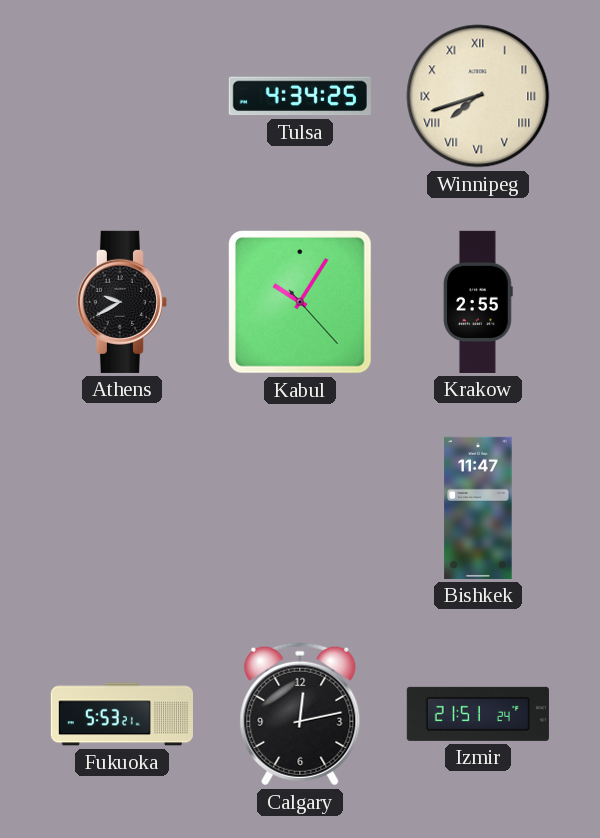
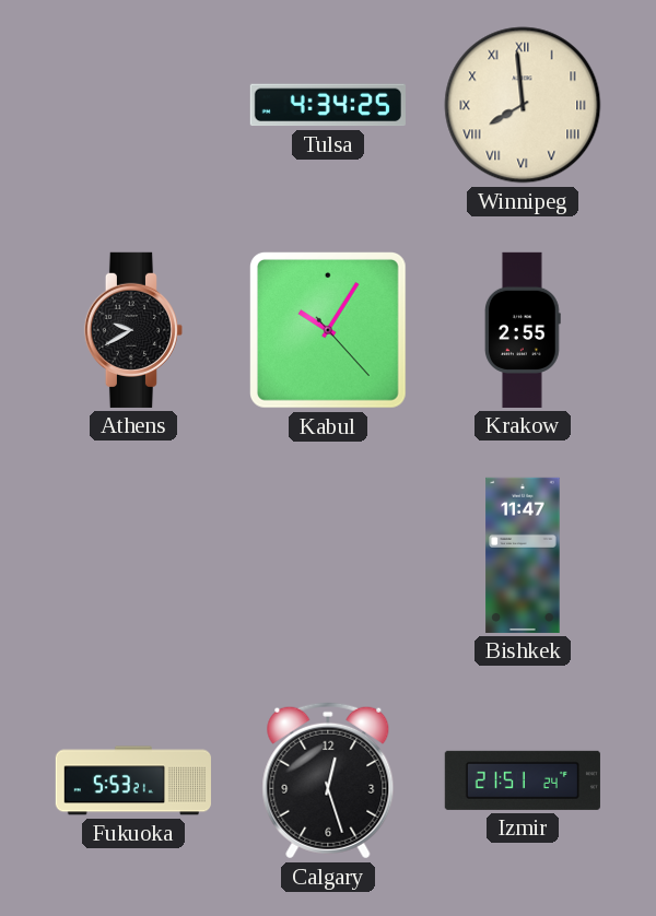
Winnipeg: 7:42 -> 7:59
Calgary: 12:13 -> 12:27
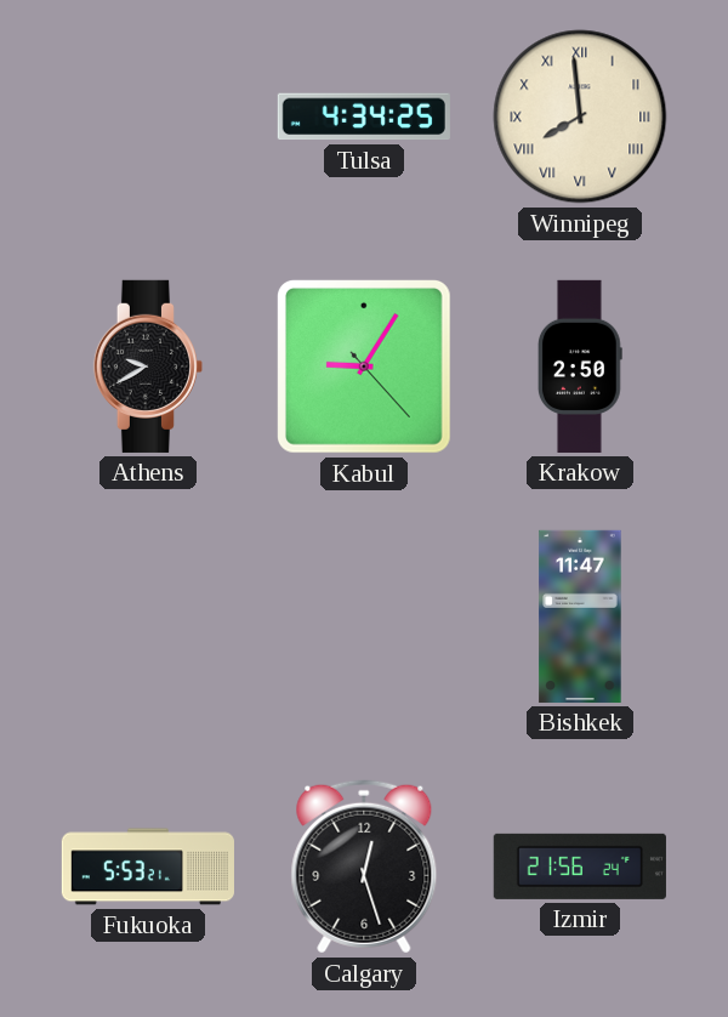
Kabul: 10:05 -> 9:05
Krakow: 2:55 -> 2:50
Izmir: 21:51 -> 21:56
